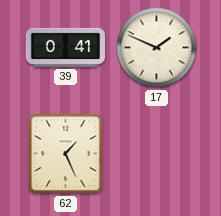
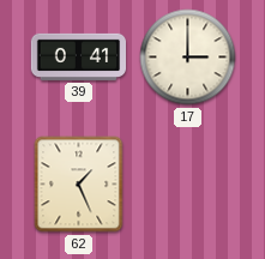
17: 1:49 -> 3:00
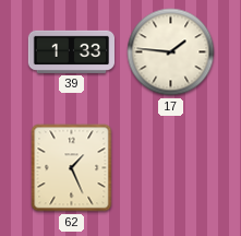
39: 0:41 -> 1:33
17: 3:00 -> 1:46
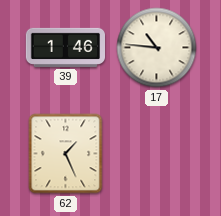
39: 1:33 -> 1:46
17: 1:46 -> 10:46
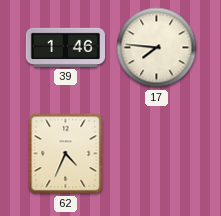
17: 10:46 -> 7:46
62: 1:26 -> 4:34
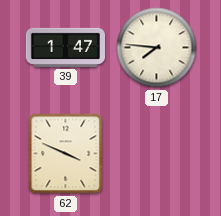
39: 1:46 -> 1:47
62: 4:34 -> 3:49
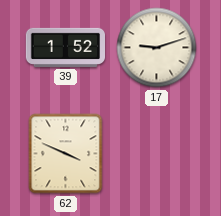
39: 1:47 -> 1:52
17: 7:46 -> 9:12
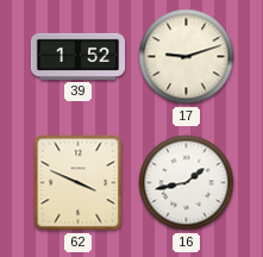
16: none -> 1:43
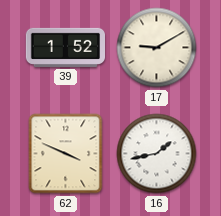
17: 9:12 -> 9:10
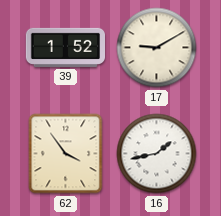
62: 3:49 -> 3:54
